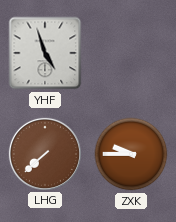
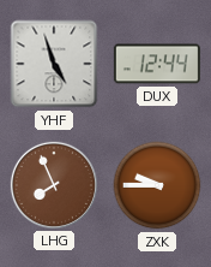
DUX: none -> 12:44
LHG: 7:38 -> 7:56
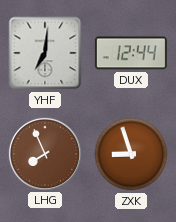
YHF: 4:57 -> 7:01
ZXK: 9:45 -> 8:57
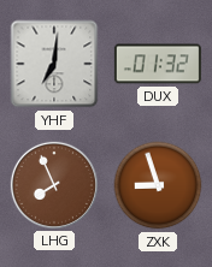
DUX: 12:44 -> 01:32
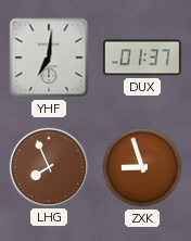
DUX: 01:32 -> 01:37
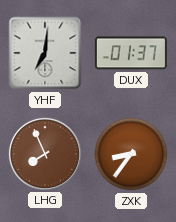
ZXK: 8:57 -> 8:36
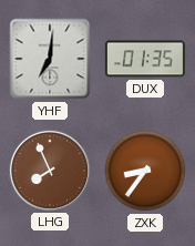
DUX: 01:37 -> 01:35
